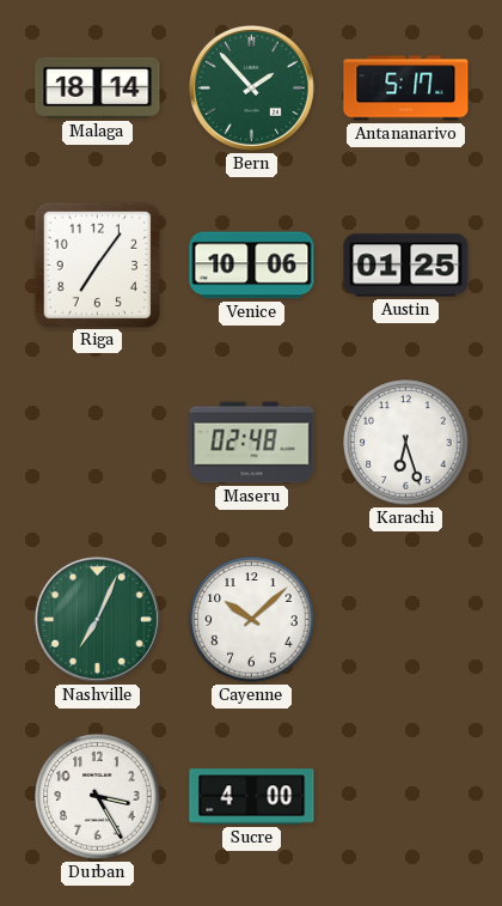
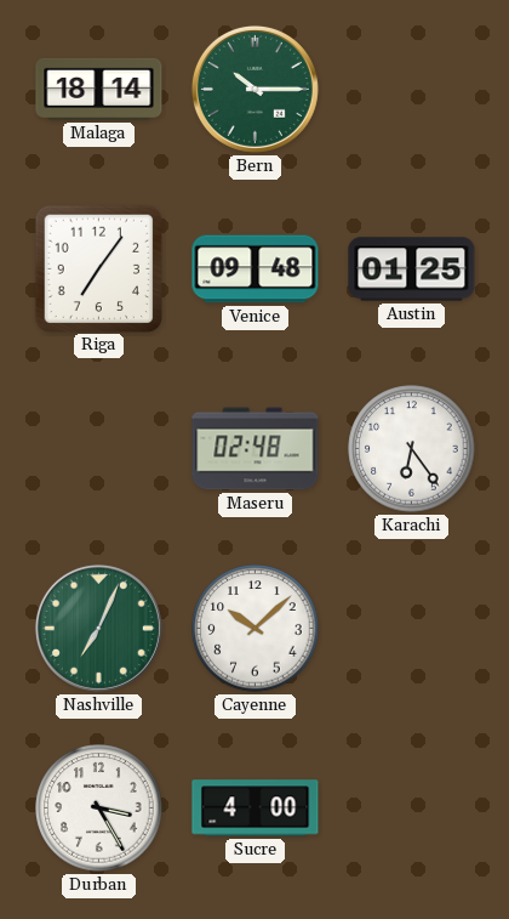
Bern: 1:53 -> 10:15
Antananarivo: 5:17 -> none
Venice: 10:06 -> 09:48
Karachi: 6:27 -> 6:24
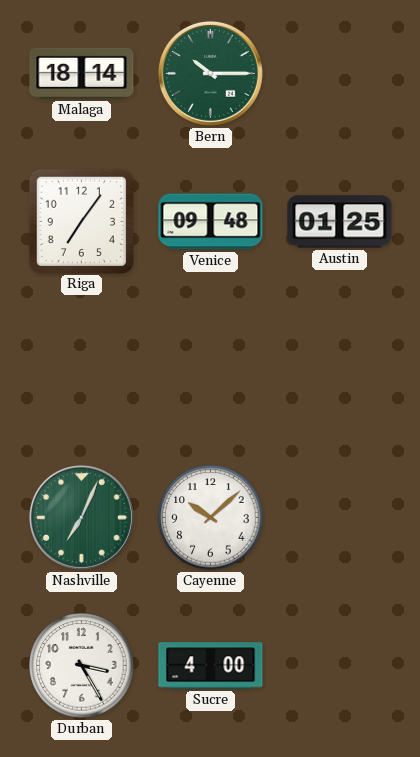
Maseru: 02:48 -> none
Karachi: 6:24 -> none
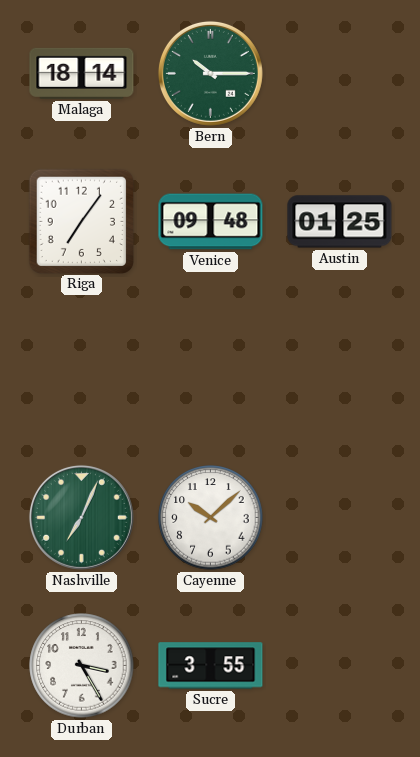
Sucre: 4:00 -> 3:55
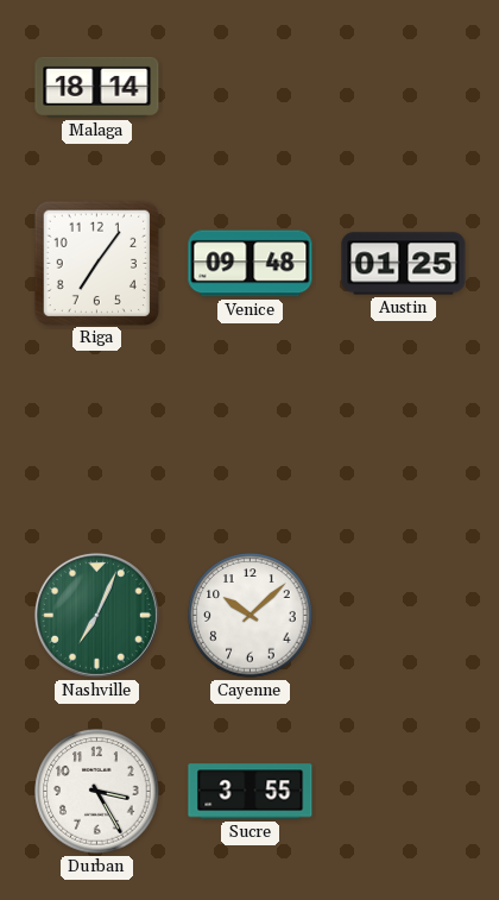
Bern: 10:15 -> none
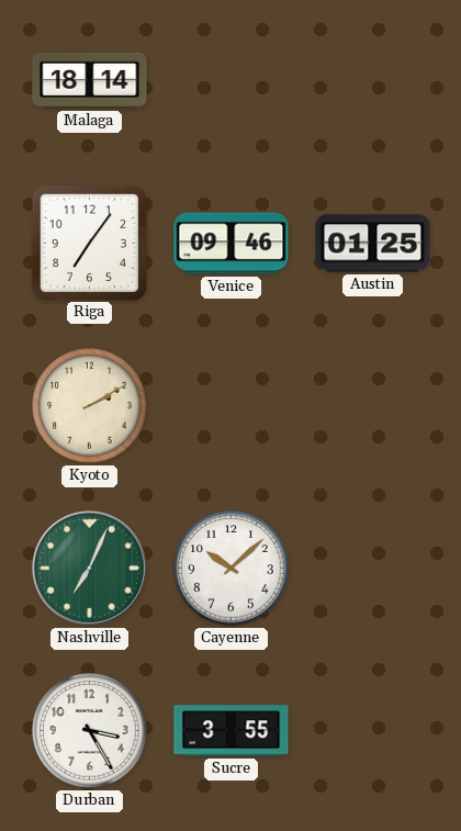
Venice: 09:48 -> 09:46
Kyoto: none -> 2:10
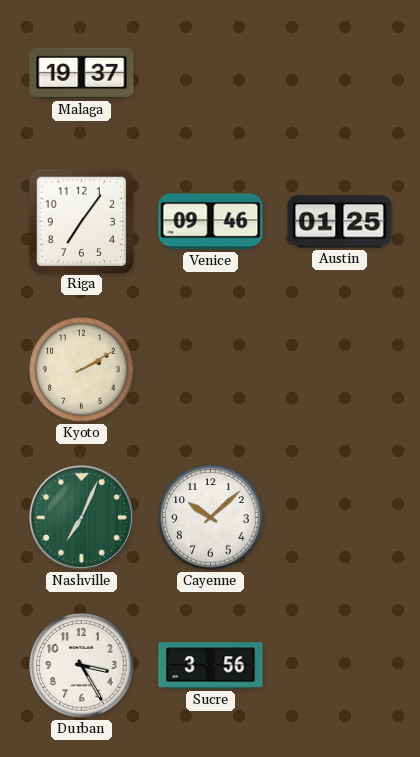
Malaga: 18:14 -> 19:37
Sucre: 3:55 -> 3:56
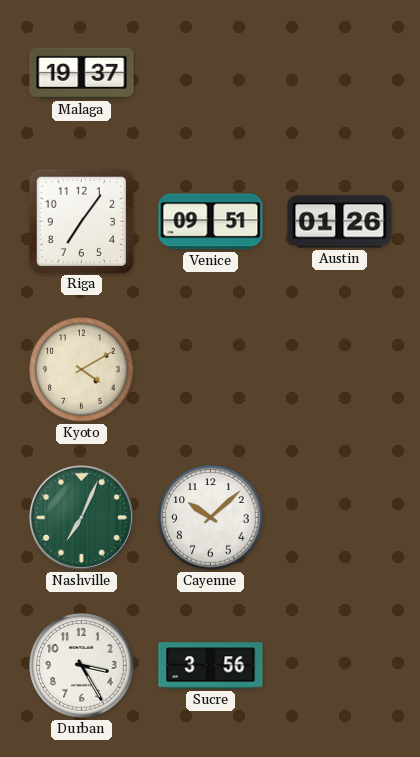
Venice: 09:46 -> 09:51
Austin: 01:25 -> 01:26
Kyoto: 2:10 -> 4:10
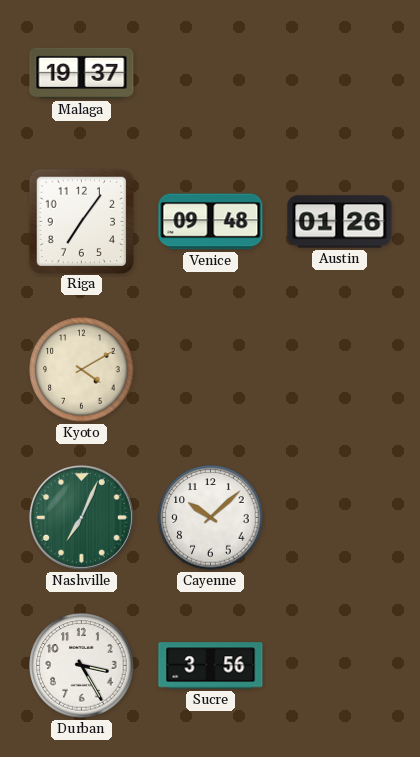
Venice: 09:51 -> 09:48
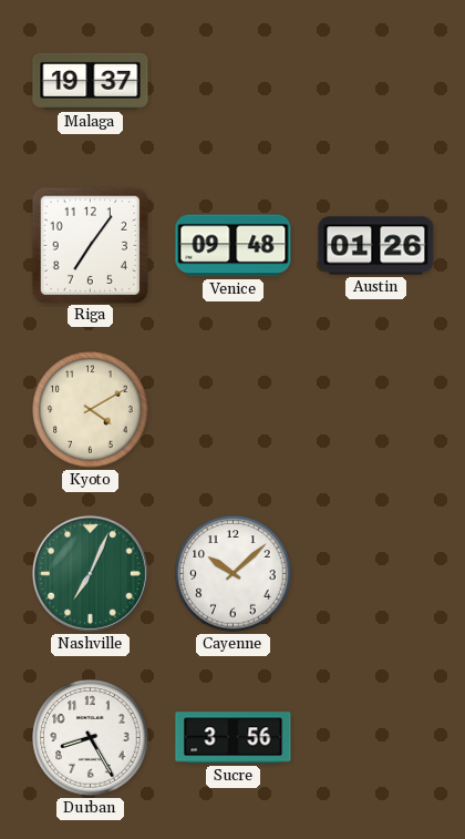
Durban: 3:25 -> 8:25
